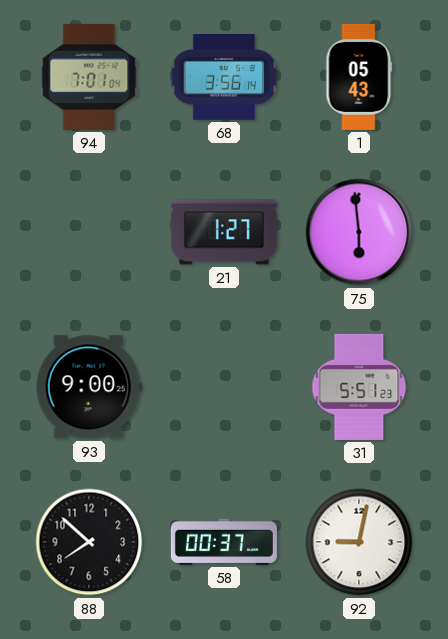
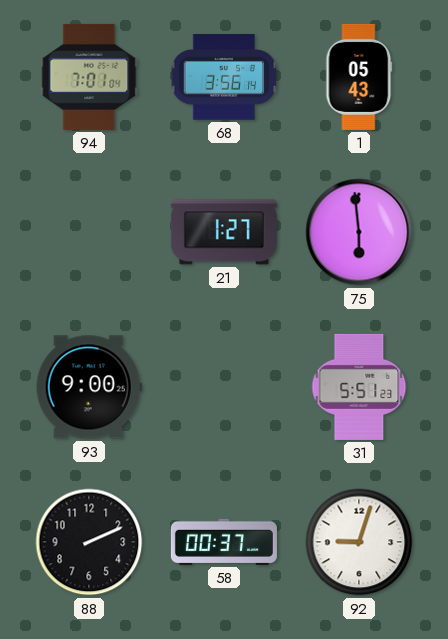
88: 7:52 -> 2:11
92: 9:02 -> 9:03
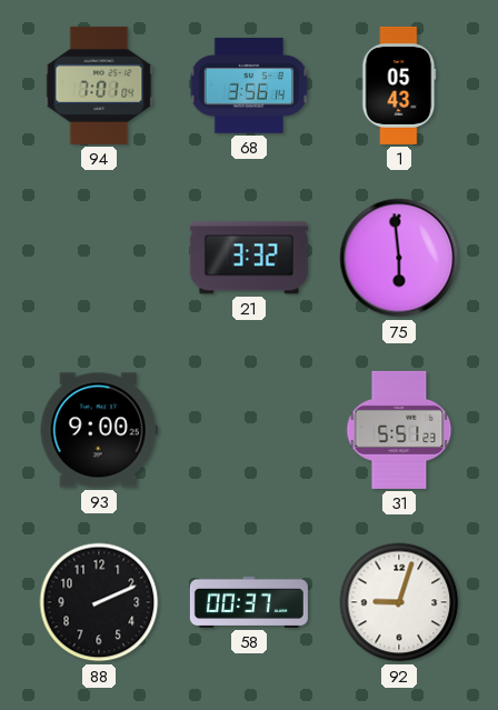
21: 1:27 -> 3:32
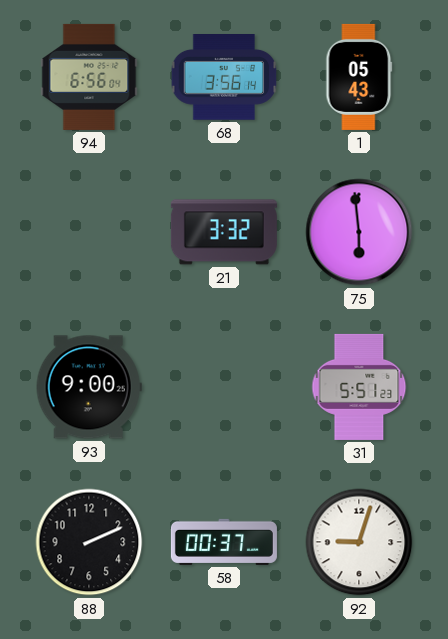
94: 7:01 -> 6:56
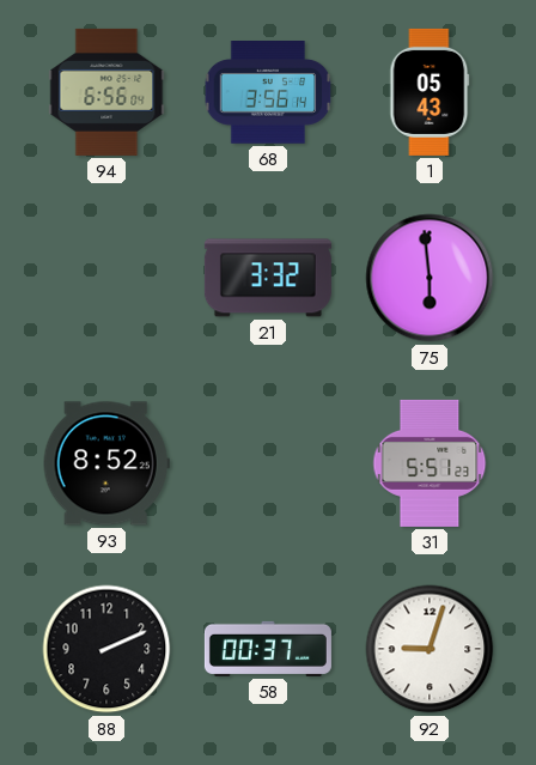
93: 9:00 -> 8:52
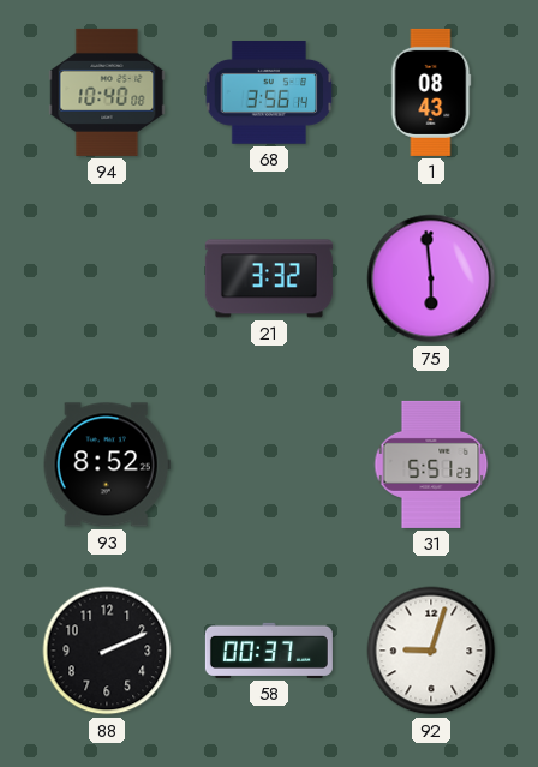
94: 6:56 -> 10:40
1: 05:43 -> 08:43
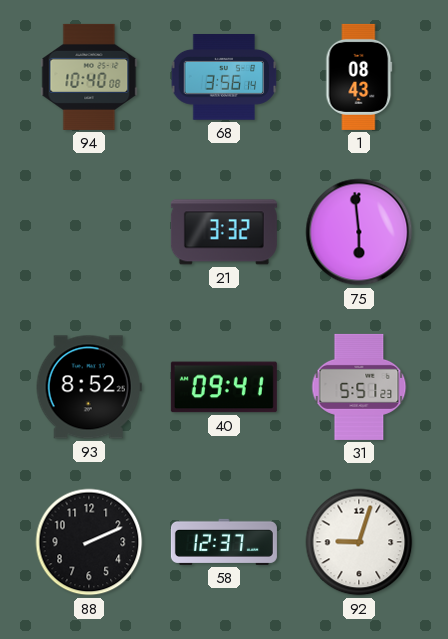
40: none -> 09:41
58: 00:37 -> 12:37
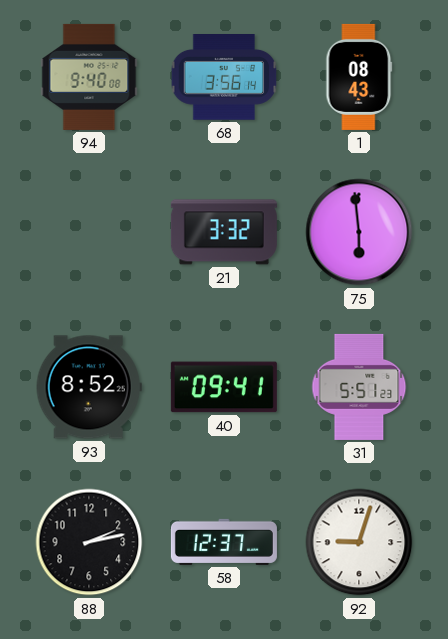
94: 10:40 -> 9:40
88: 2:11 -> 2:13
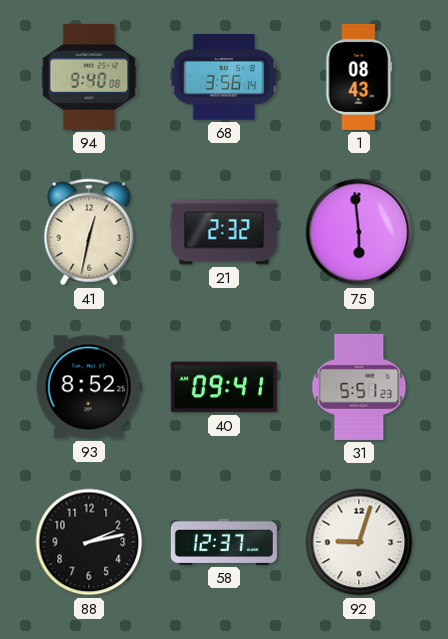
41: none -> 12:32
21: 3:32 -> 2:32
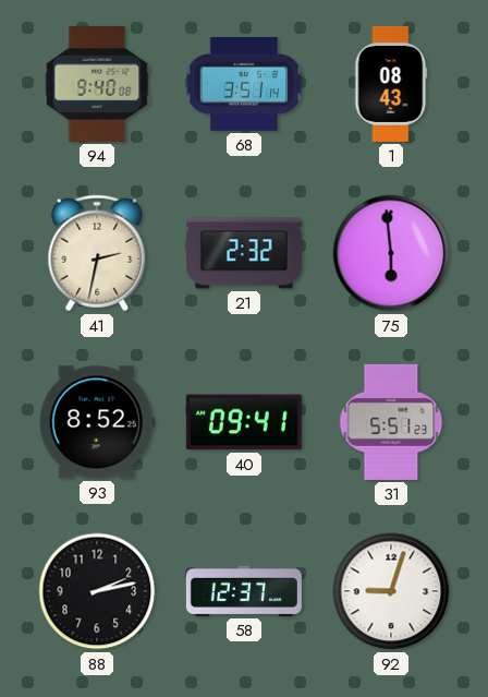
68: 3:56 -> 3:51
41: 12:32 -> 2:32
